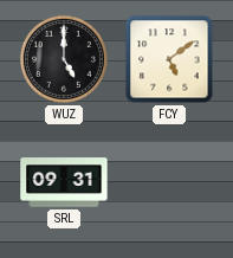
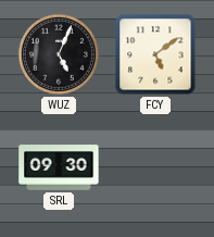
WUZ: 5:00 -> 5:04
SRL: 09:31 -> 09:30
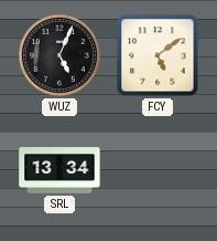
SRL: 09:30 -> 13:34
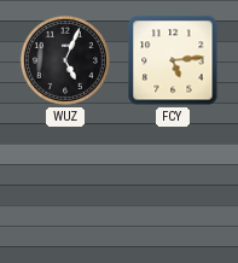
FCY: 5:09 -> 5:14
SRL: 13:34 -> none
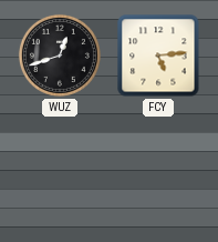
WUZ: 5:04 -> 12:42
